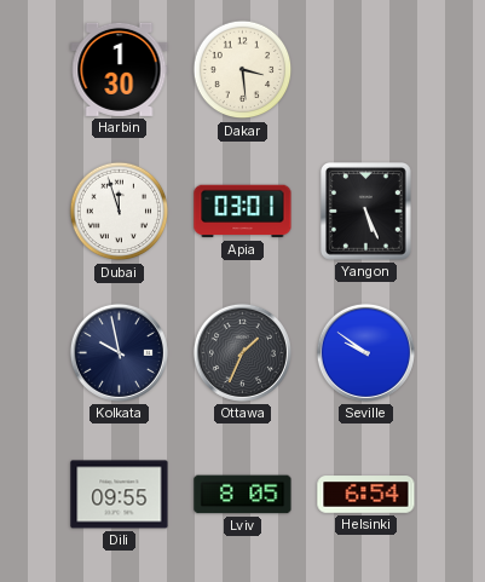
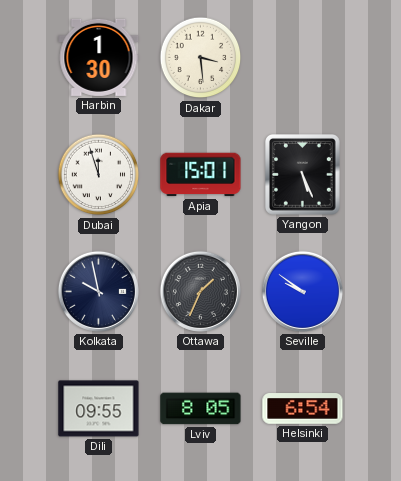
Apia: 03:01 -> 15:01
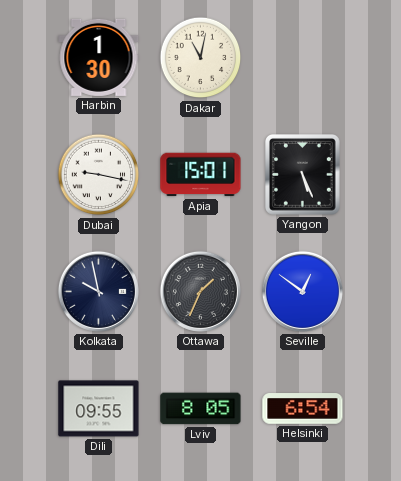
Dakar: 3:29 -> 11:02
Dubai: 11:57 -> 9:17
Seville: 9:51 -> 12:51
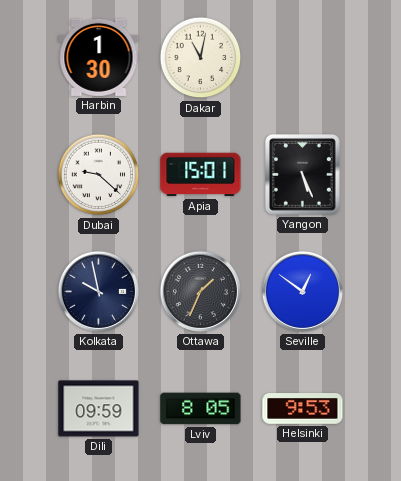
Dubai: 9:17 -> 9:22
Dili: 09:55 -> 09:59
Helsinki: 6:54 -> 9:53
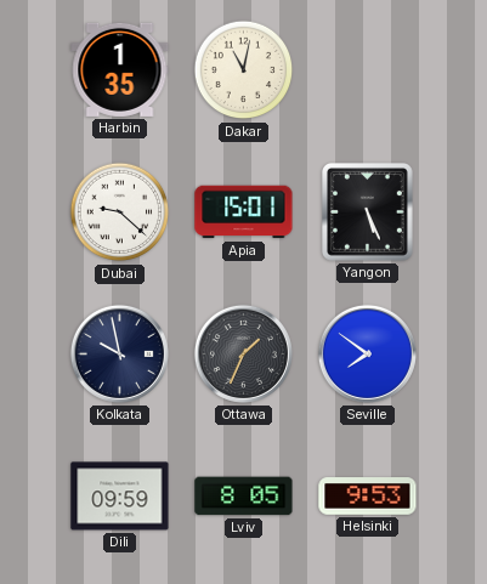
Harbin: 1:30 -> 1:35
Seville: 12:51 -> 7:51
